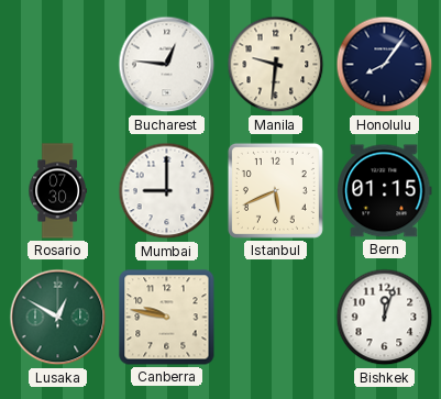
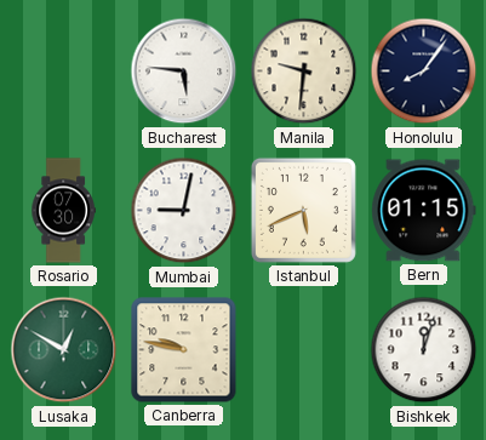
Bucharest: 12:46 -> 5:46
Mumbai: 9:00 -> 9:02
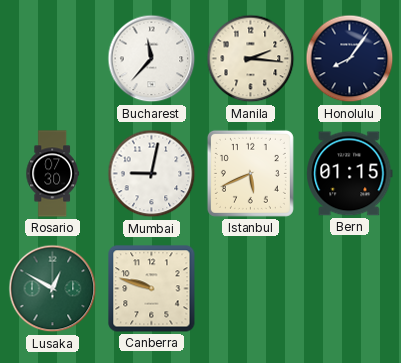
Bucharest: 5:46 -> 11:37
Manila: 9:31 -> 2:16
Canberra: 9:47 -> 9:48
Bishkek: 12:03 -> none
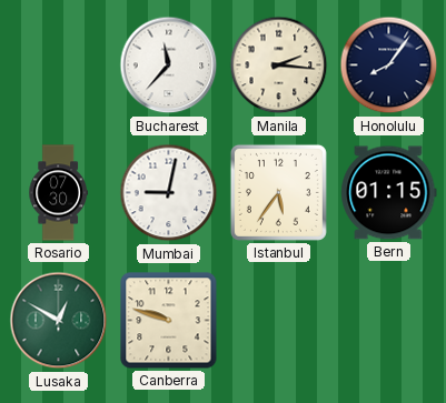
Istanbul: 5:41 -> 5:36
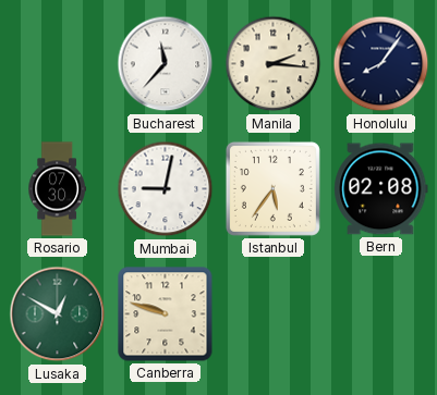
Bern: 01:15 -> 02:08
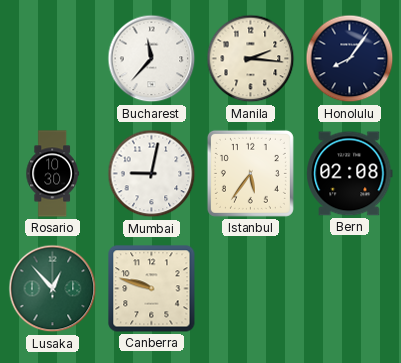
Rosario: 07:30 -> 10:30
Lusaka: 12:50 -> 12:53
